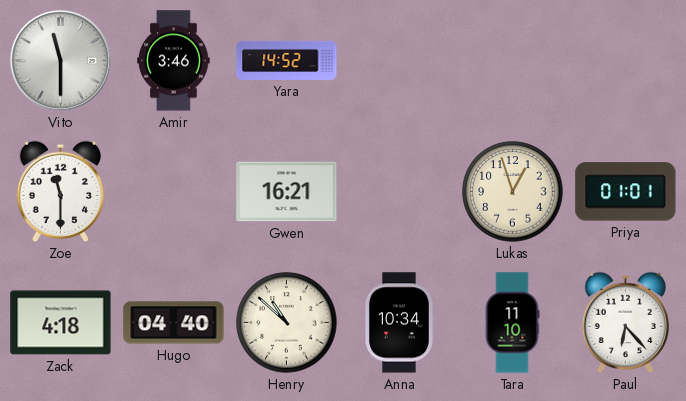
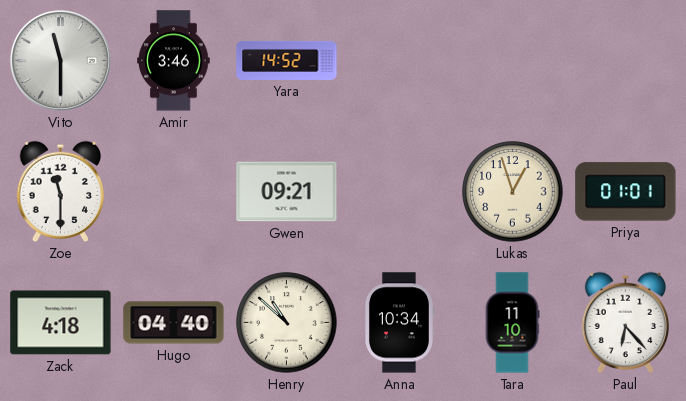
Gwen: 16:21 -> 09:21
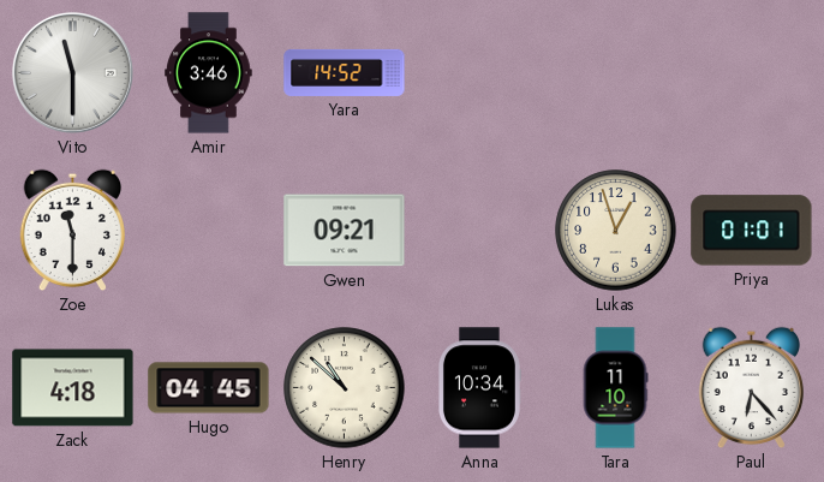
Hugo: 04:40 -> 04:45
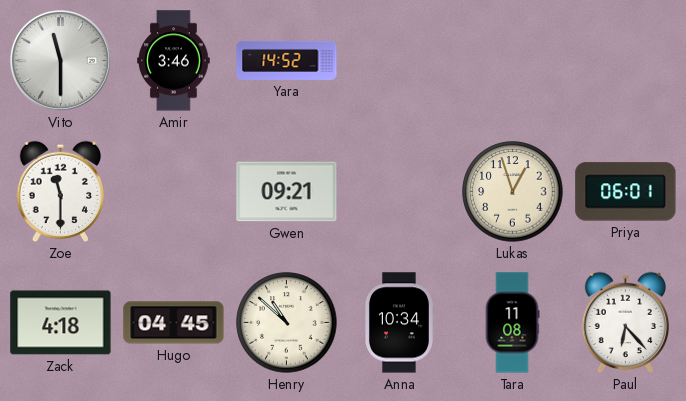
Priya: 01:01 -> 06:01
Tara: 11:10 -> 11:08
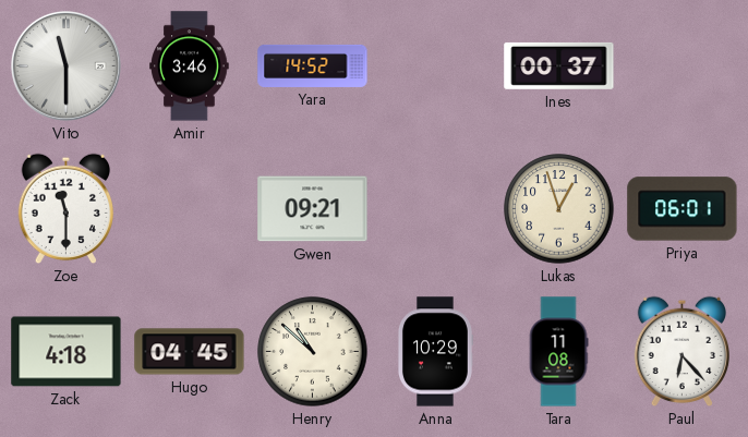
Ines: none -> 00:37
Anna: 10:34 -> 10:29
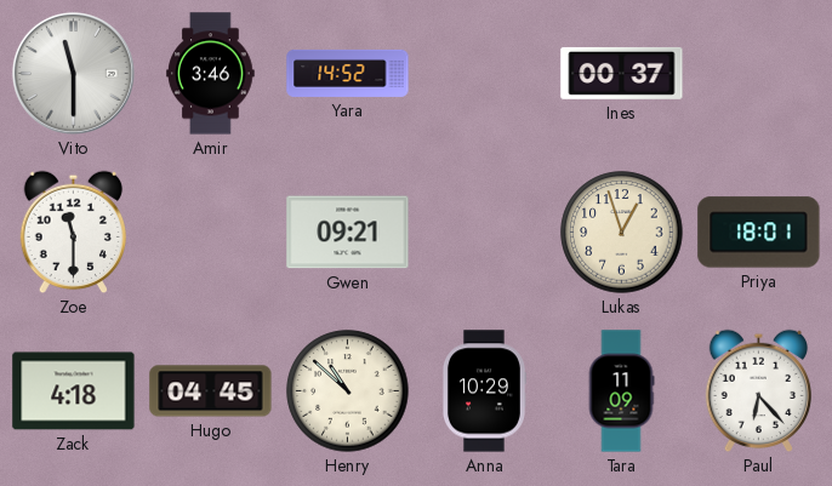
Priya: 06:01 -> 18:01
Tara: 11:08 -> 11:09
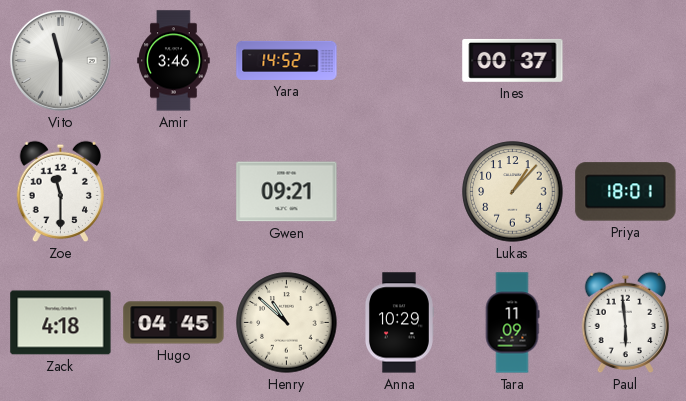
Lukas: 12:57 -> 1:07
Paul: 6:23 -> 5:59
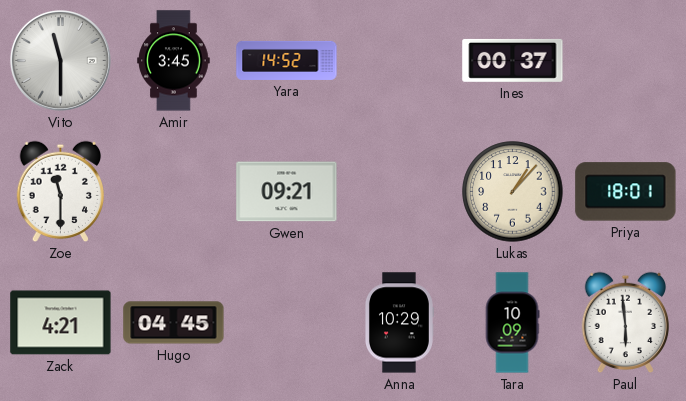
Amir: 3:46 -> 3:45
Zack: 4:18 -> 4:21
Henry: 10:52 -> none
Tara: 11:09 -> 10:09
